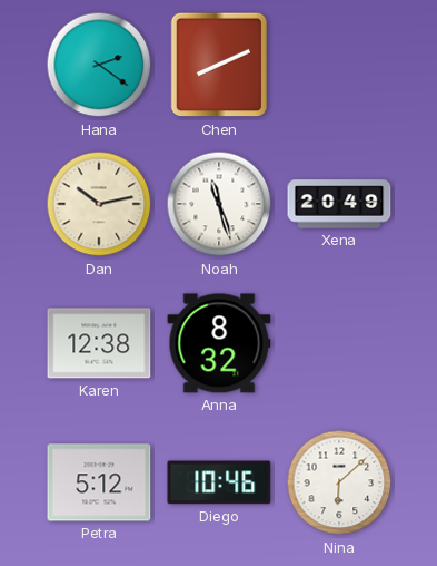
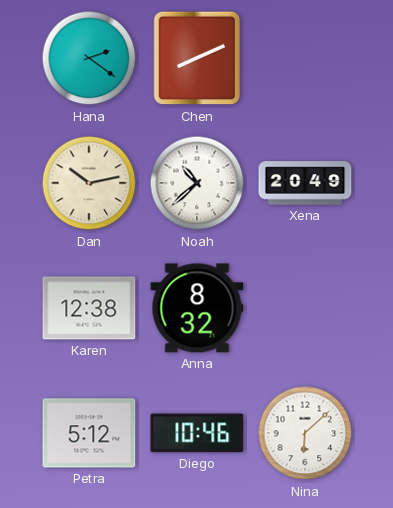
Noah: 11:27 -> 10:38
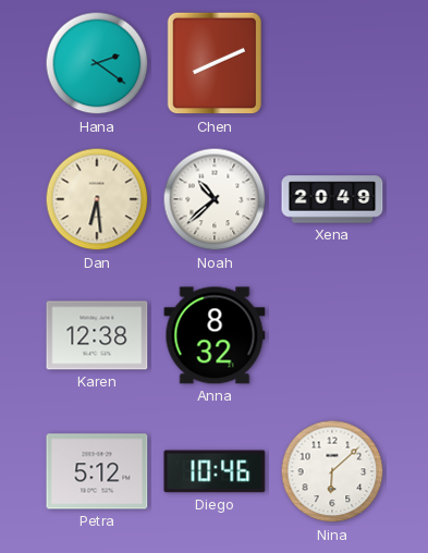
Dan: 10:13 -> 6:29
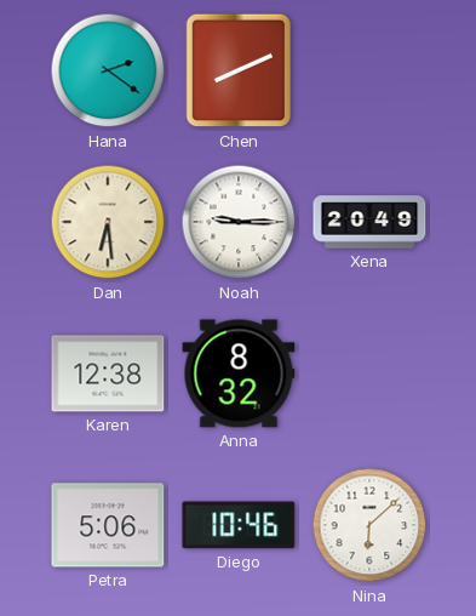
Noah: 10:38 -> 9:15
Petra: 5:12 -> 5:06
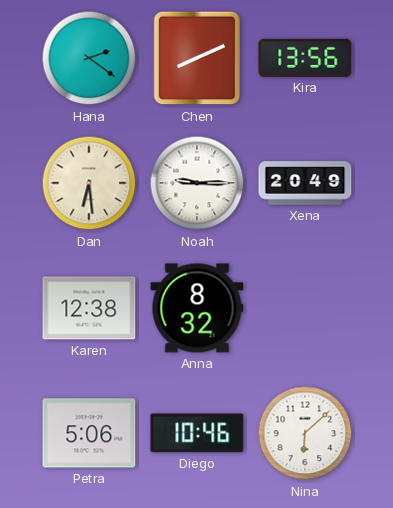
Kira: none -> 13:56
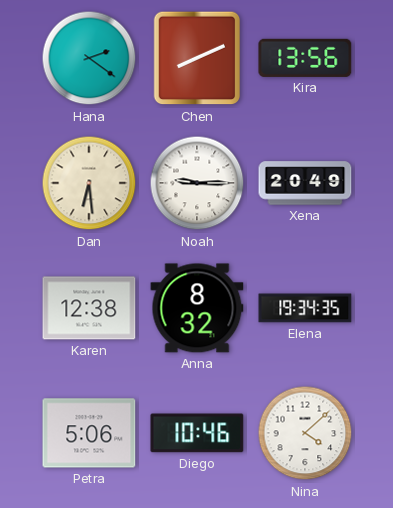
Elena: none -> 19:34
Nina: 6:08 -> 4:08
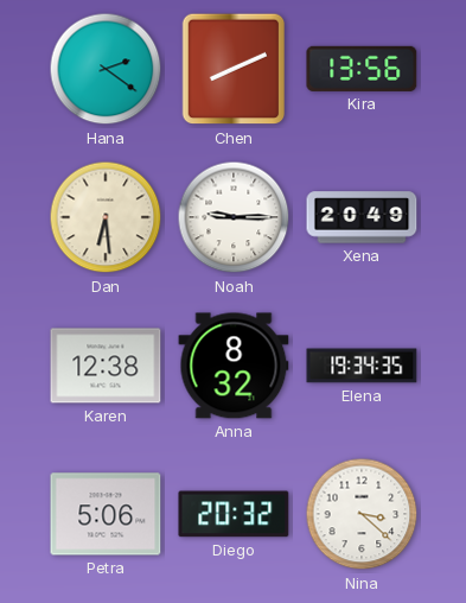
Diego: 10:46 -> 20:32
Nina: 4:08 -> 3:22
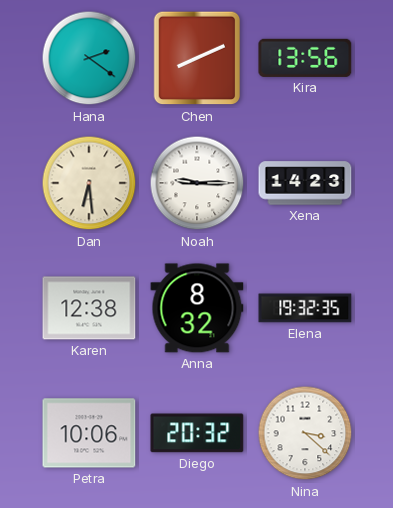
Xena: 20:49 -> 14:23
Elena: 19:34 -> 19:32
Petra: 5:06 -> 10:06
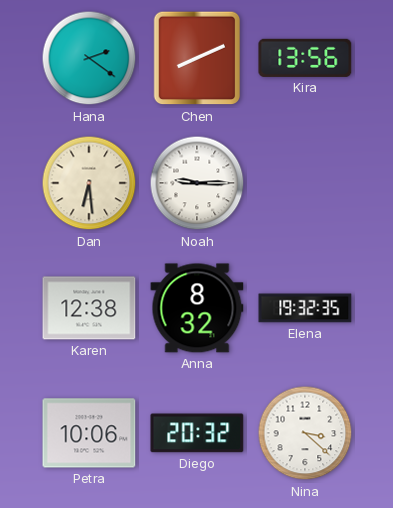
Xena: 14:23 -> none
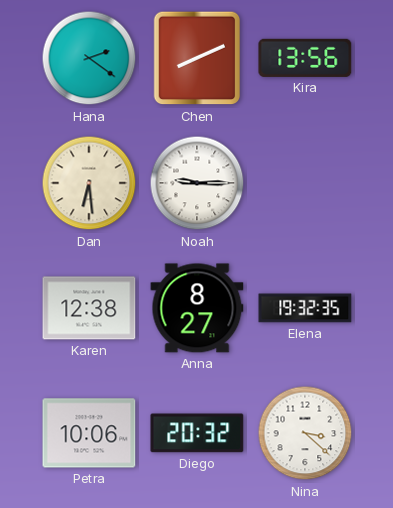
Anna: 8:32 -> 8:27
